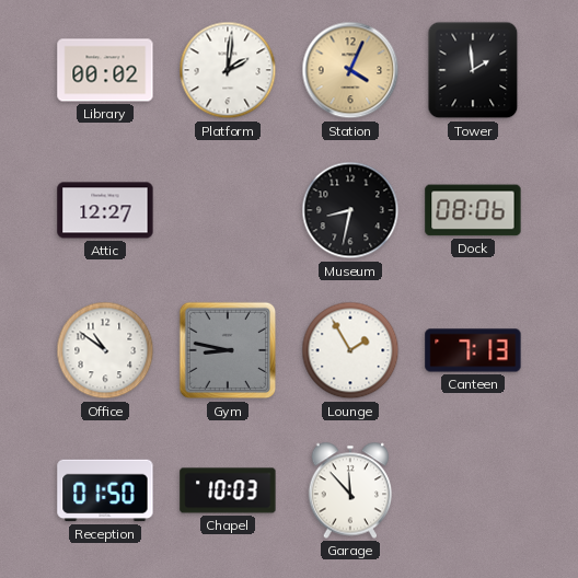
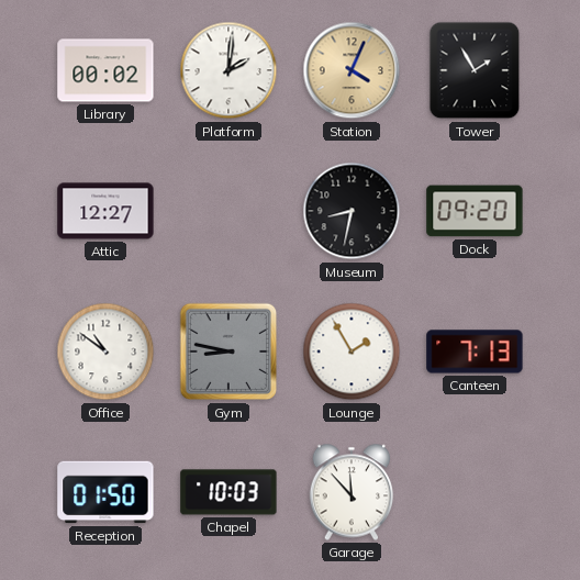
Tower: 1:59 -> 1:55
Dock: 08:06 -> 09:20
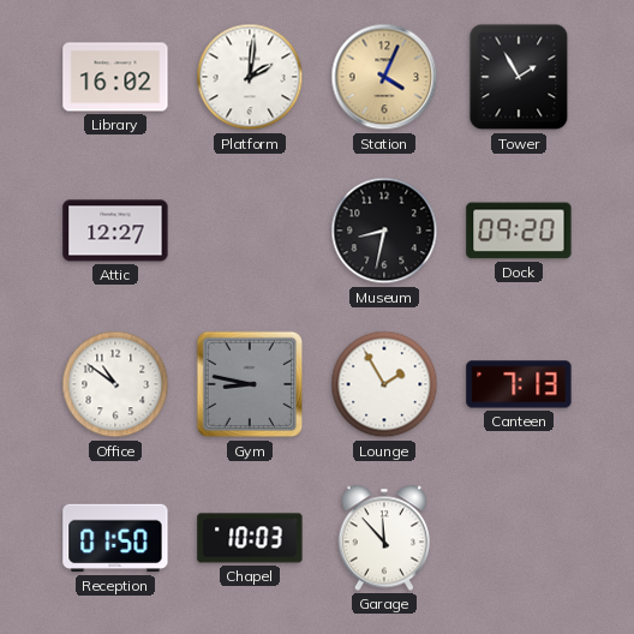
Library: 00:02 -> 16:02
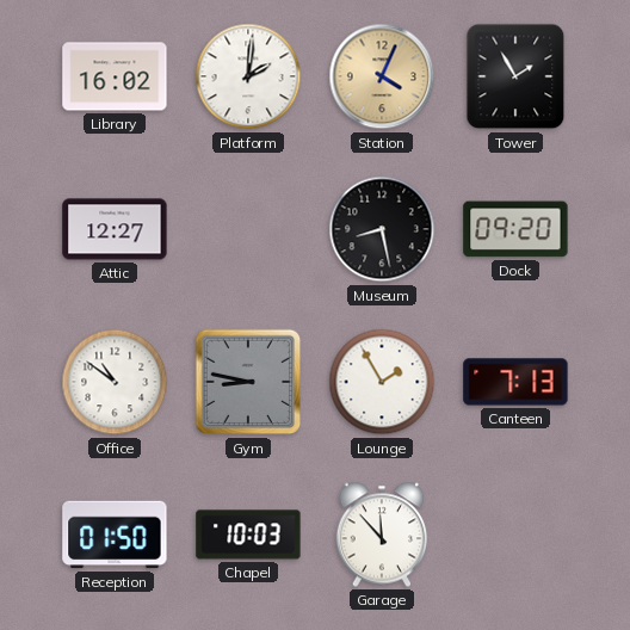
Museum: 8:32 -> 8:28
